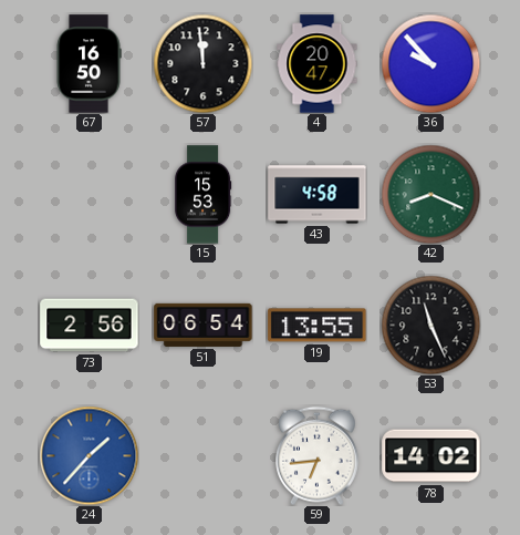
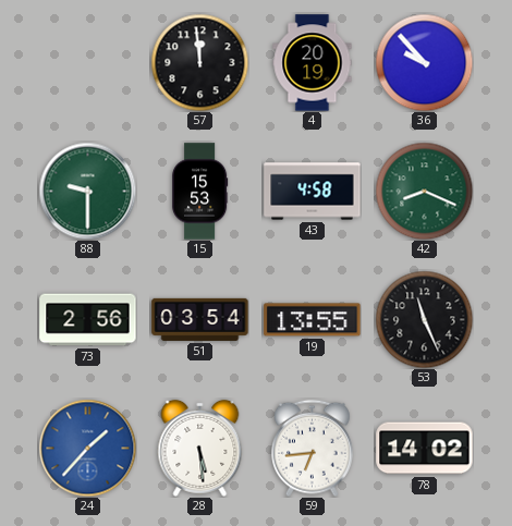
67: 16:50 -> none
4: 20:47 -> 20:19
88: none -> 9:30
51: 06:54 -> 03:54
28: none -> 5:29
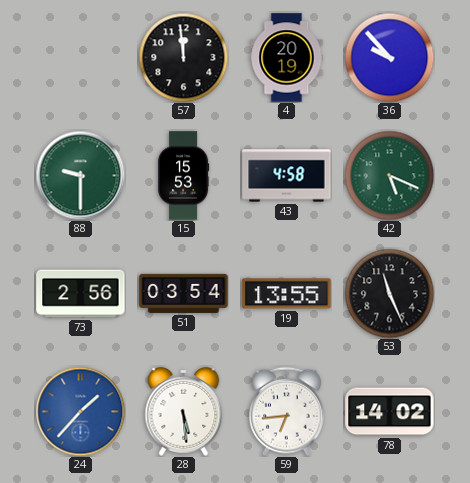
42: 8:19 -> 5:19
